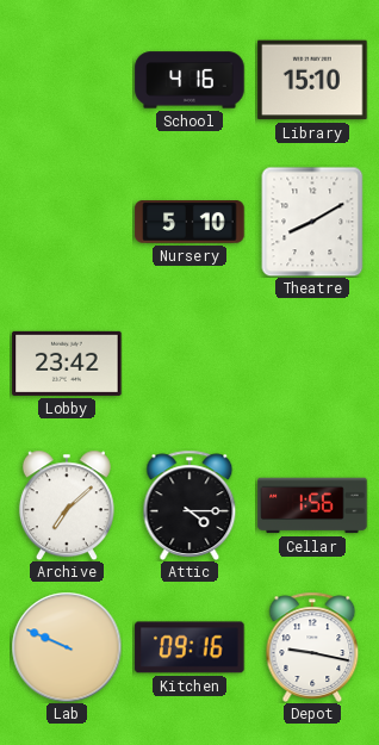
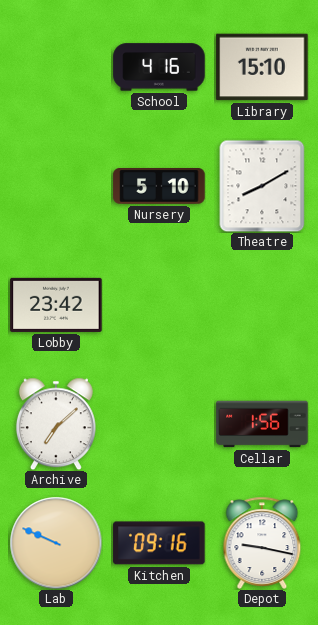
Attic: 4:15 -> none
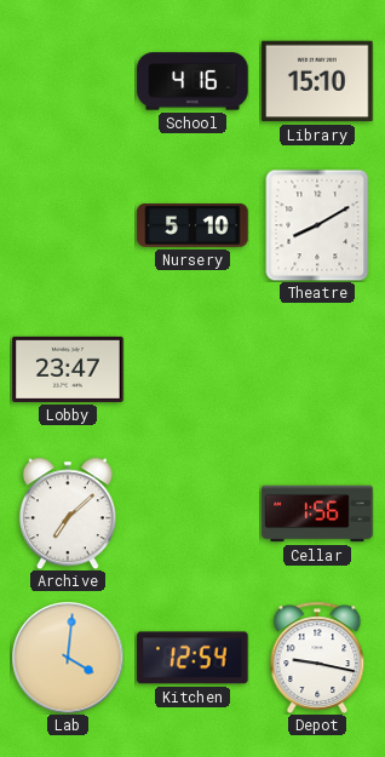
Lobby: 23:42 -> 23:47
Lab: 9:49 -> 4:01
Kitchen: 09:16 -> 12:54
